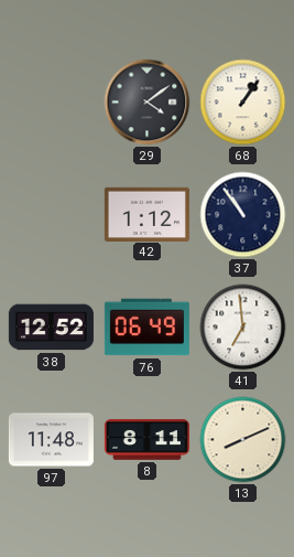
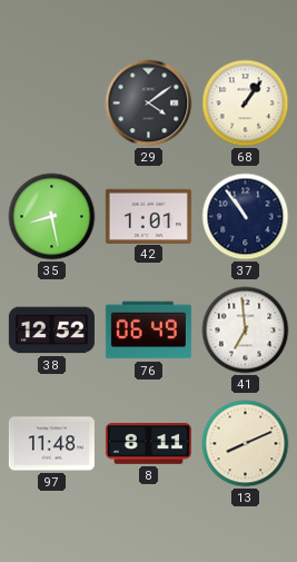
35: none -> 8:28
42: 1:12 -> 1:01
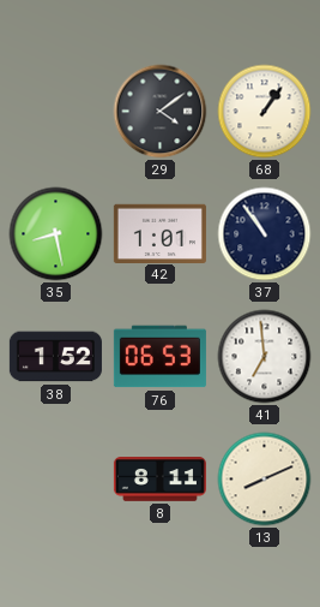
38: 12:52 -> 1:52
76: 06:49 -> 06:53
97: 11:48 -> none
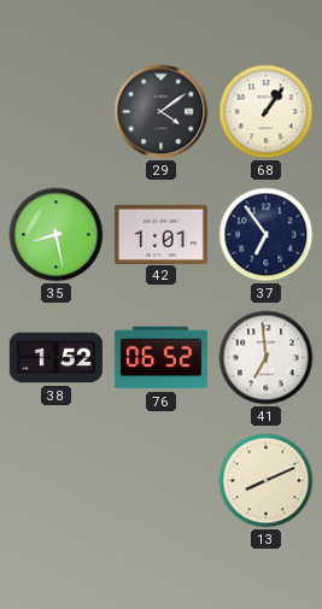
37: 10:54 -> 6:54
76: 06:53 -> 06:52
8: 8:11 -> none
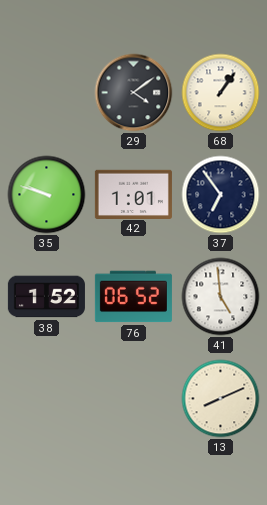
35: 8:28 -> 9:48
41: 6:59 -> 4:59
